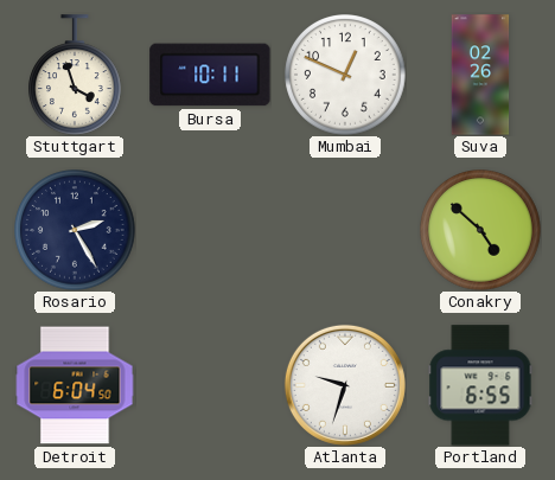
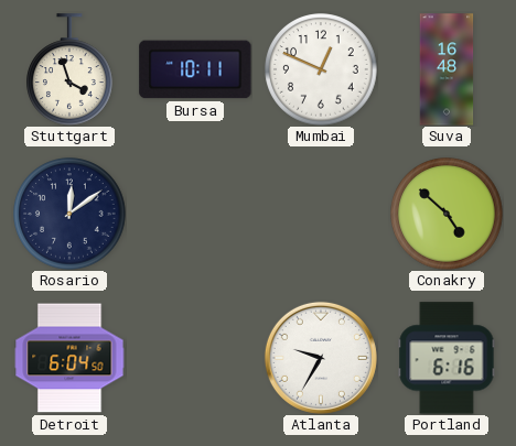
Suva: 02:26 -> 16:48
Rosario: 2:25 -> 12:09
Atlanta: 9:33 -> 9:35
Portland: 6:55 -> 6:16
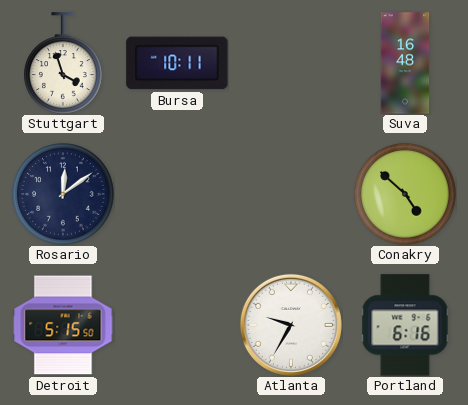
Mumbai: 12:49 -> none
Detroit: 6:04 -> 5:15
